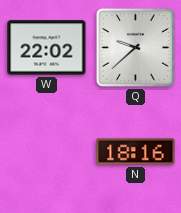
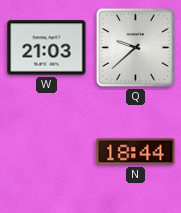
W: 22:02 -> 21:03
N: 18:16 -> 18:44
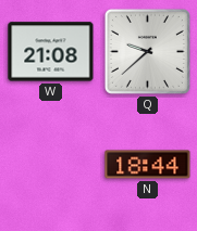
W: 21:03 -> 21:08
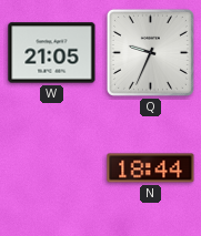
W: 21:08 -> 21:05
Q: 9:38 -> 9:34
